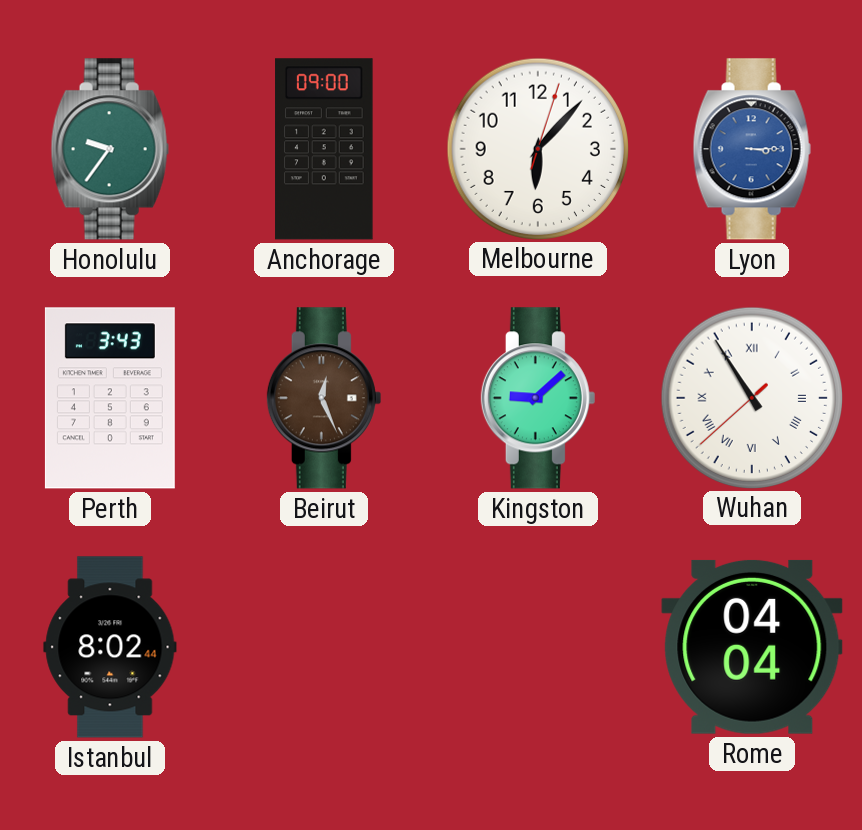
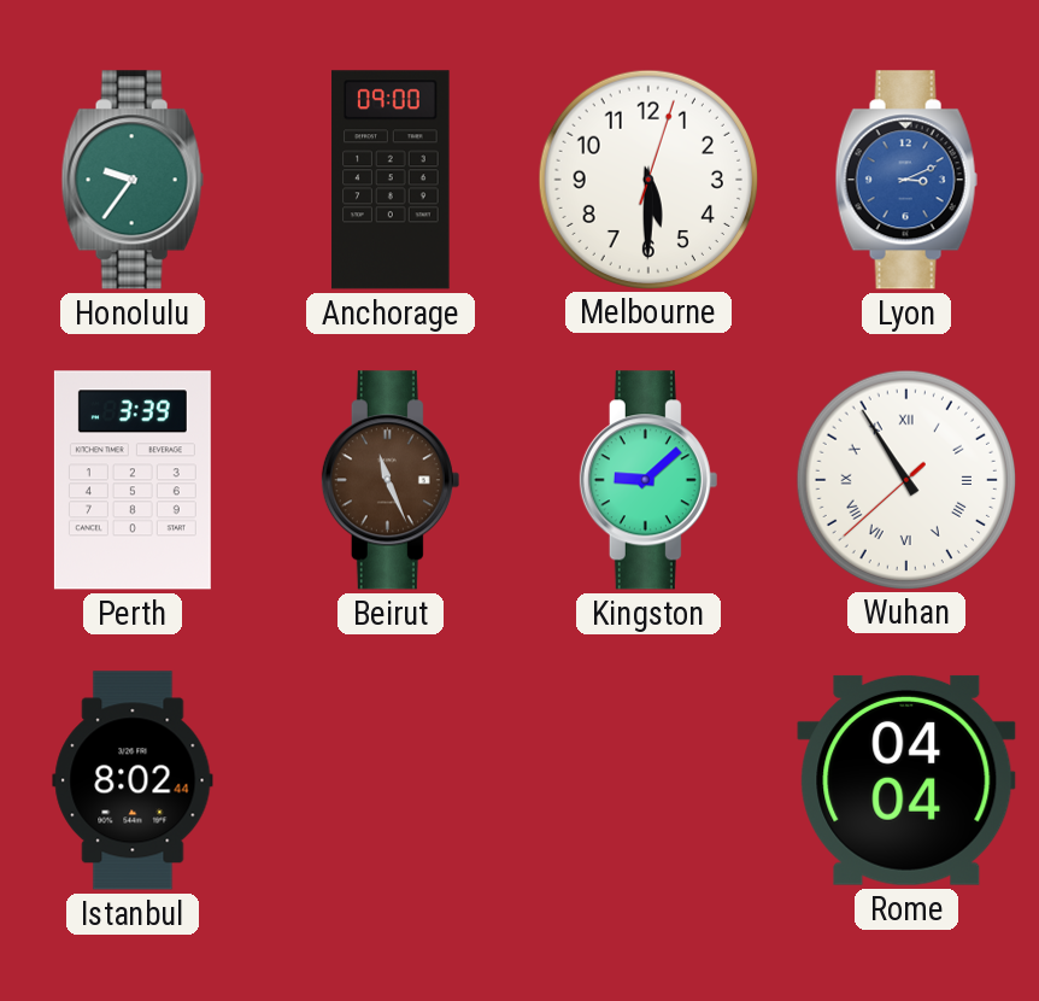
Melbourne: 6:07 -> 5:30
Lyon: 3:15 -> 3:11
Perth: 3:43 -> 3:39
Beirut: 12:26 -> 11:26
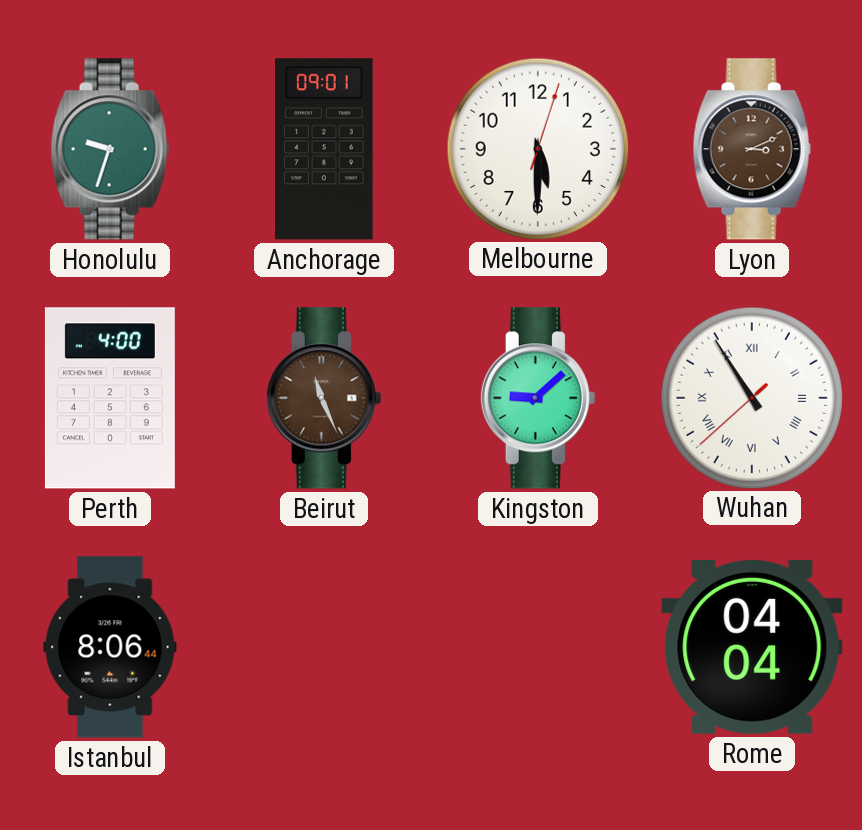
Honolulu: 9:36 -> 9:33
Anchorage: 09:00 -> 09:01
Lyon dial: blue -> brown
Perth: 3:39 -> 4:00
Istanbul: 8:02 -> 8:06
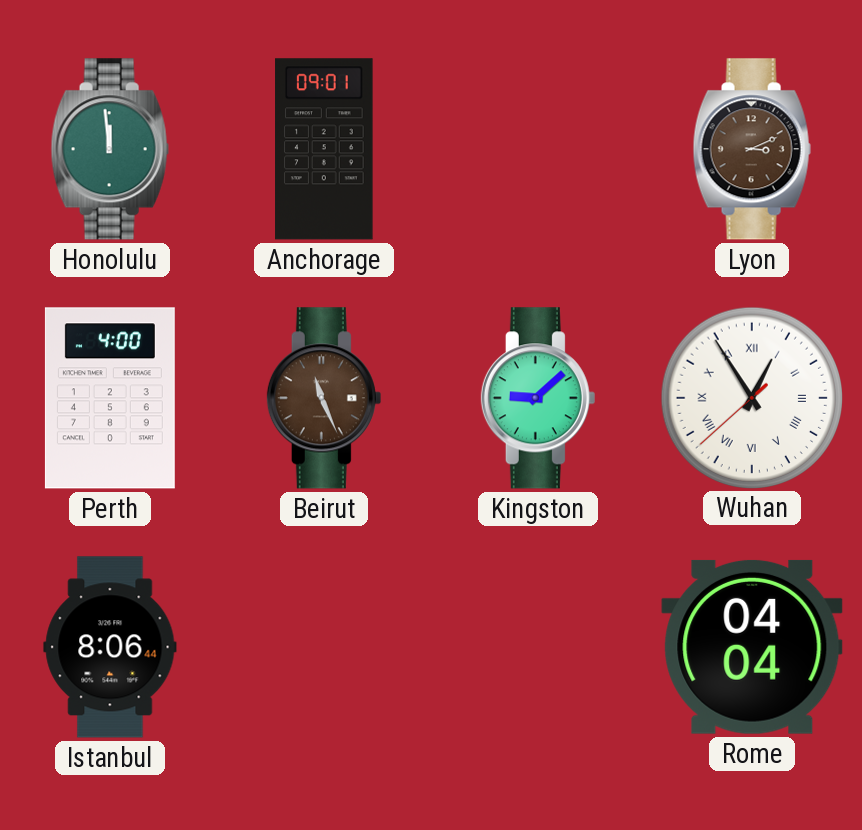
Honolulu: 9:33 -> 11:59
Melbourne: 5:30 -> none
Wuhan: 10:54 -> 12:54
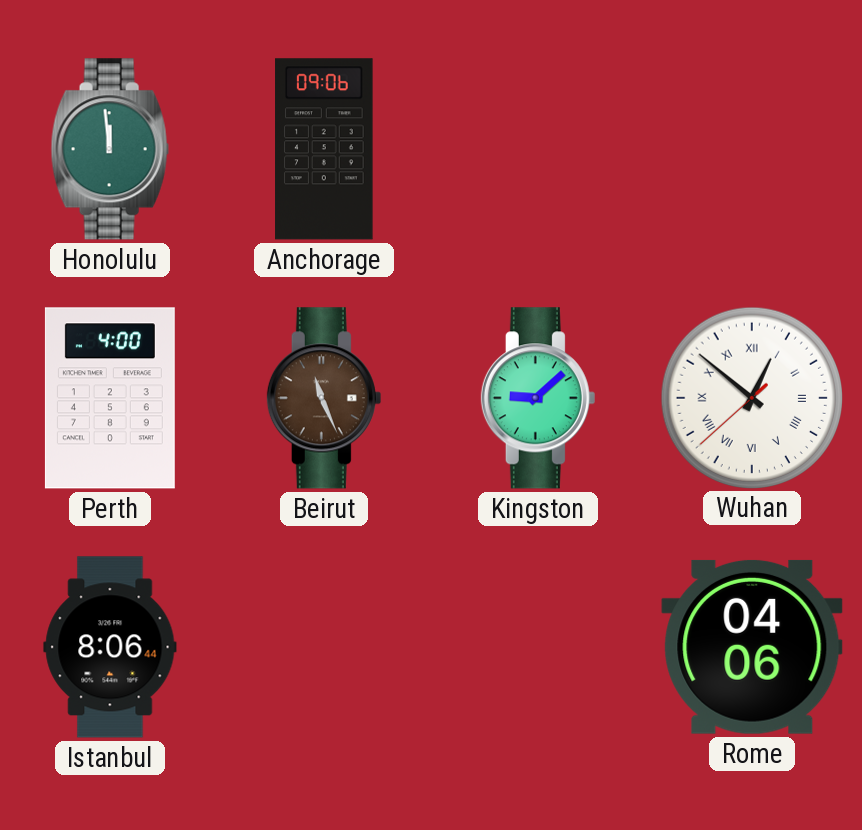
Anchorage: 09:01 -> 09:06
Lyon: 3:11 -> none
Wuhan: 12:54 -> 12:51
Rome: 04:04 -> 04:06
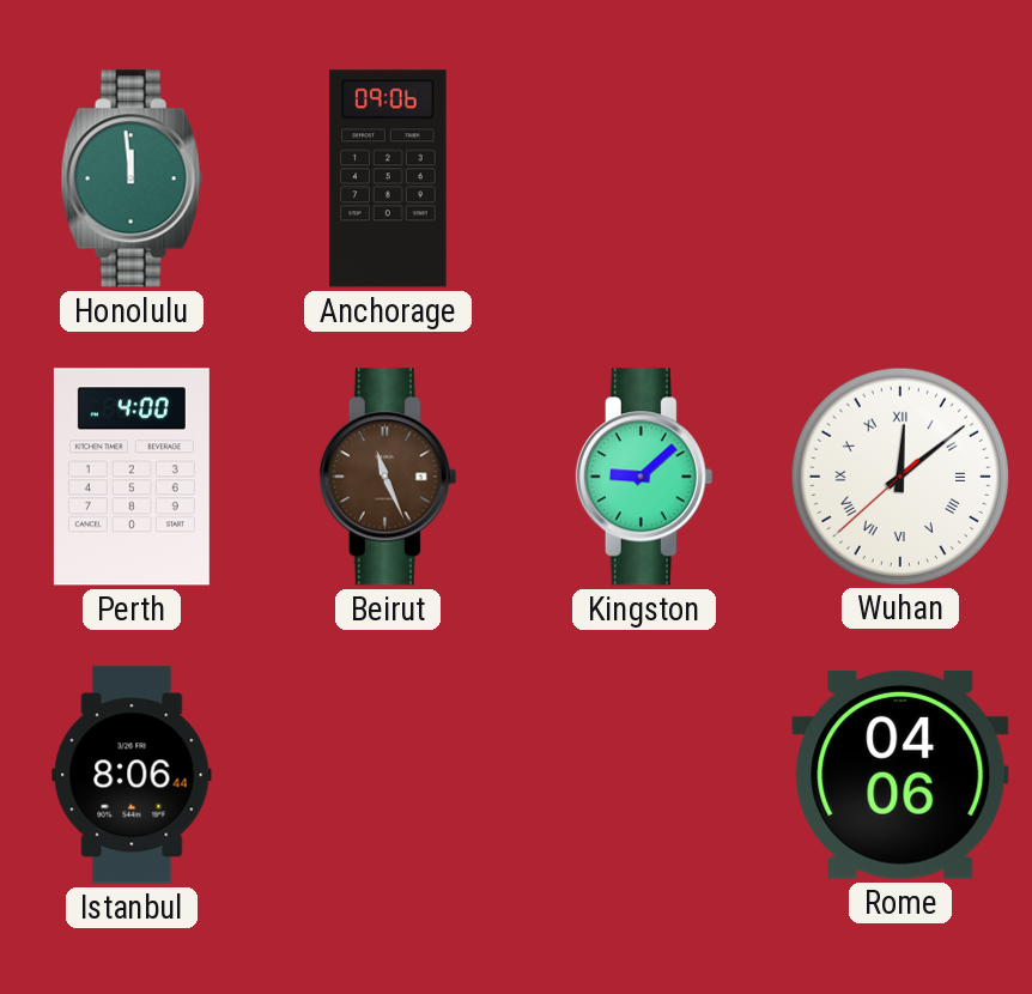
Wuhan: 12:51 -> 12:08
